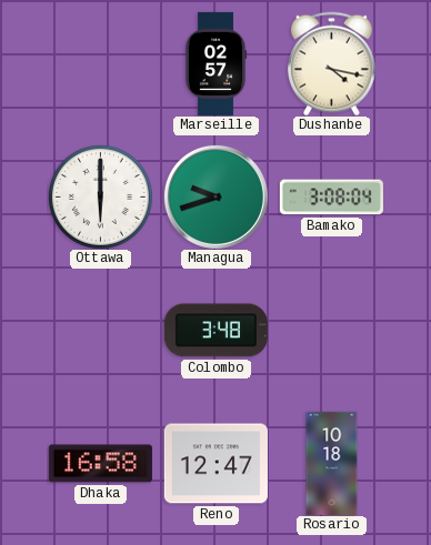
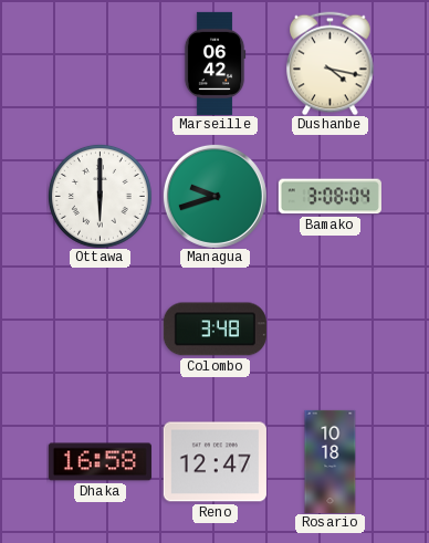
Marseille: 02:57 -> 06:42
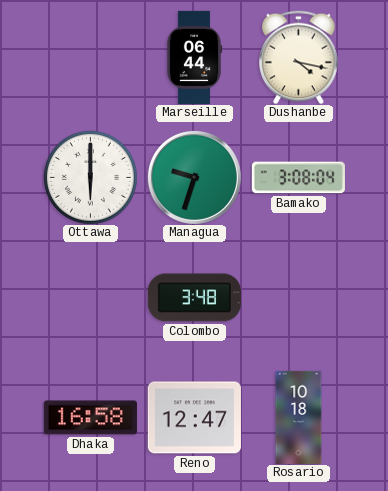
Marseille: 06:42 -> 06:44
Managua: 9:42 -> 9:33
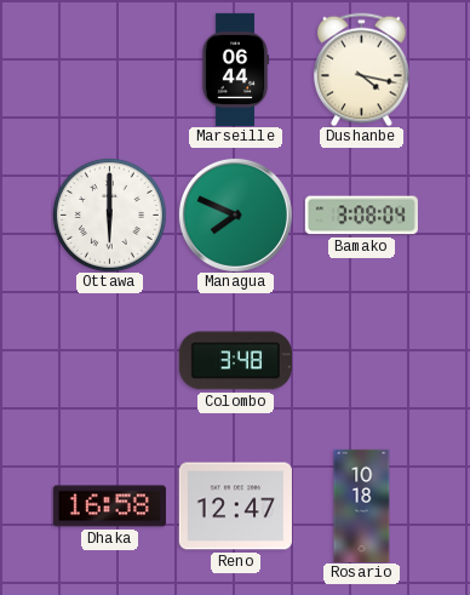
Managua: 9:33 -> 7:49
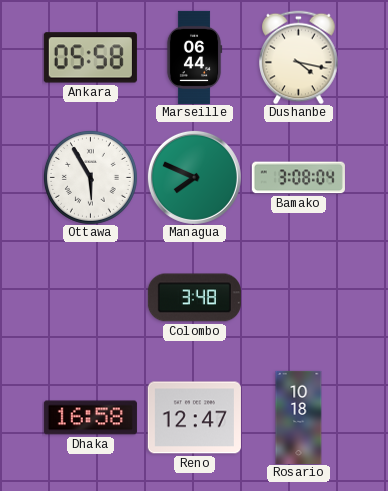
Ankara: none -> 05:58
Ottawa: 6:00 -> 5:55
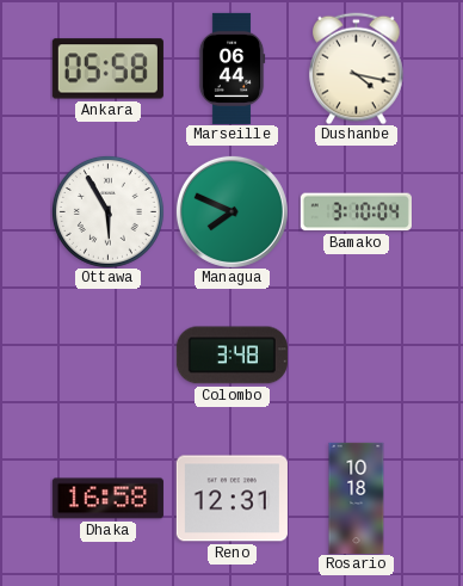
Bamako: 3:08 -> 3:10
Reno: 12:47 -> 12:31
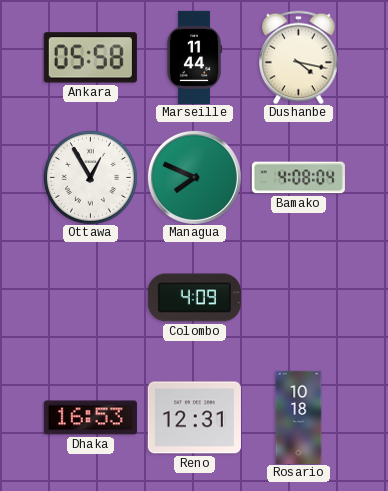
Marseille: 06:44 -> 11:44
Ottawa: 5:55 -> 12:55
Bamako: 3:10 -> 4:08
Colombo: 3:48 -> 4:09
Dhaka: 16:58 -> 16:53
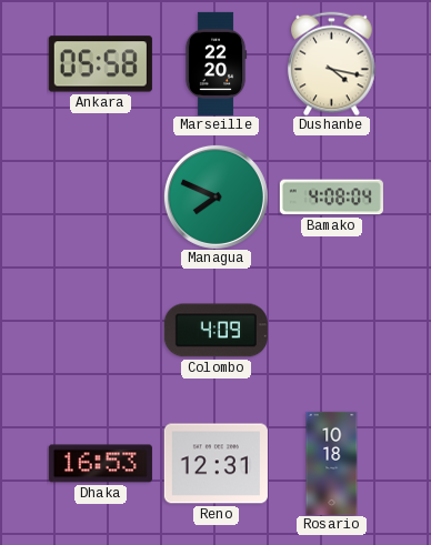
Marseille: 11:44 -> 22:20
Ottawa: 12:55 -> none
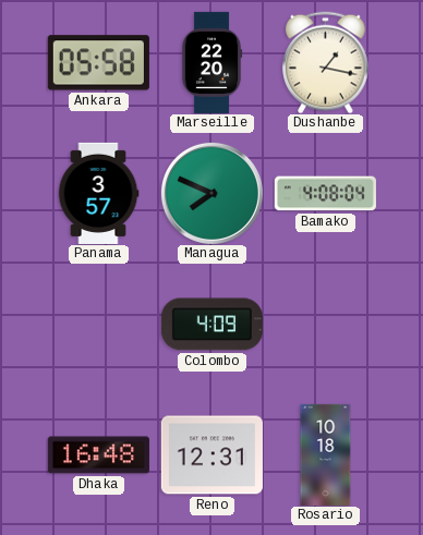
Dushanbe: 4:17 -> 1:17
Panama: none -> 3:57
Dhaka: 16:53 -> 16:48
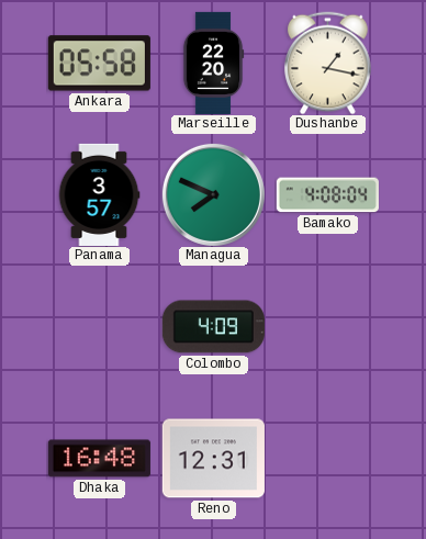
Rosario: 10:18 -> none
